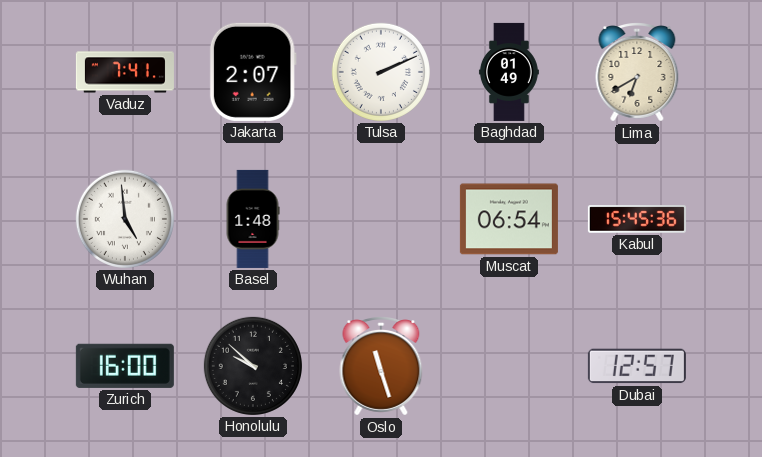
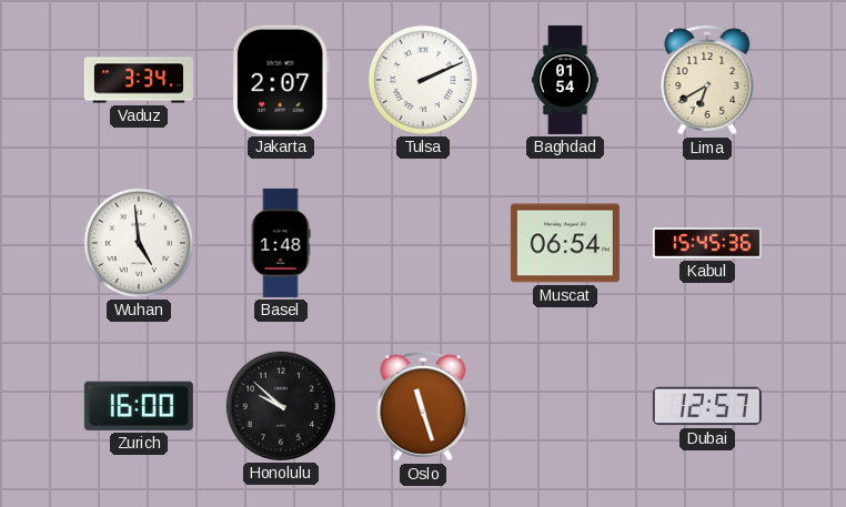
Vaduz: 7:41 -> 3:34
Baghdad: 01:49 -> 01:54
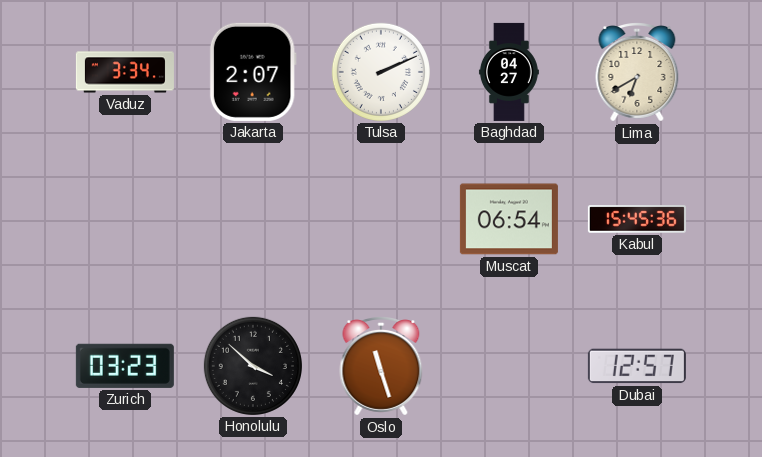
Baghdad: 01:54 -> 04:27
Wuhan: 4:59 -> none
Basel: 1:48 -> none
Zurich: 16:00 -> 03:23
Honolulu: 9:52 -> 3:52
